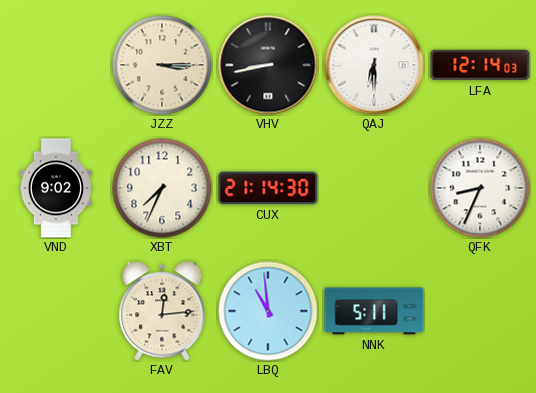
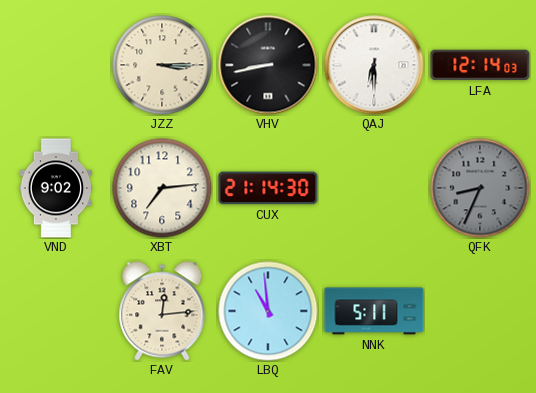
XBT: 7:34 -> 7:14
QFK dial: white -> grey
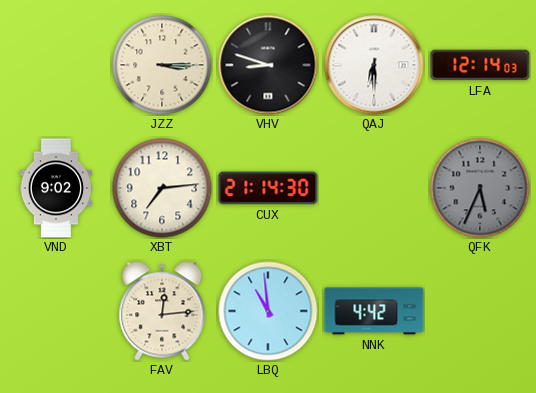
VHV: 8:43 -> 8:48
QFK: 8:34 -> 5:34
NNK: 5:11 -> 4:42
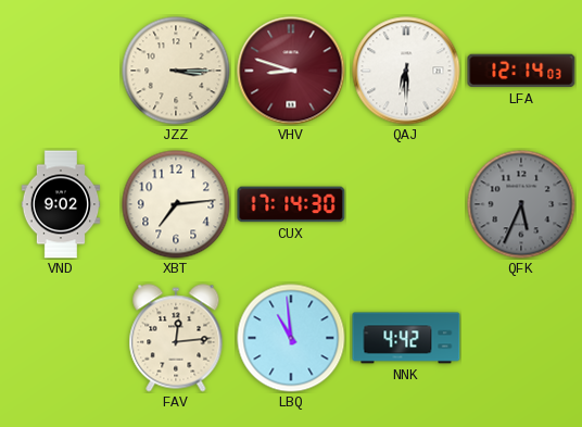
VHV dial: black -> burgundy
CUX: 21:14 -> 17:14
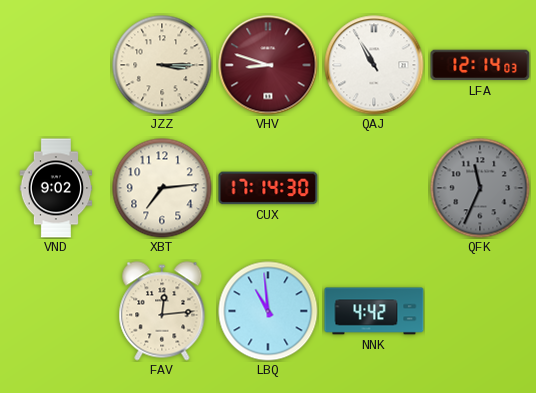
QAJ: 6:30 -> 10:55
QFK: 5:34 -> 11:34
